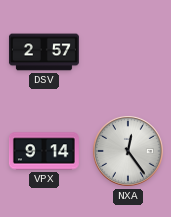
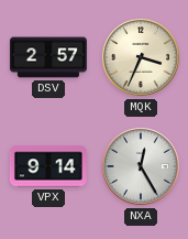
MQK: none -> 3:34
NXA: 12:24 -> 12:25
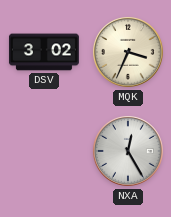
DSV: 2:57 -> 3:02
VPX: 9:14 -> none
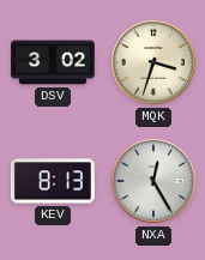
MQK: 3:34 -> 3:33
KEV: none -> 8:13
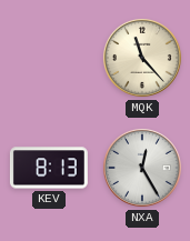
DSV: 3:02 -> none
MQK: 3:33 -> 11:23
